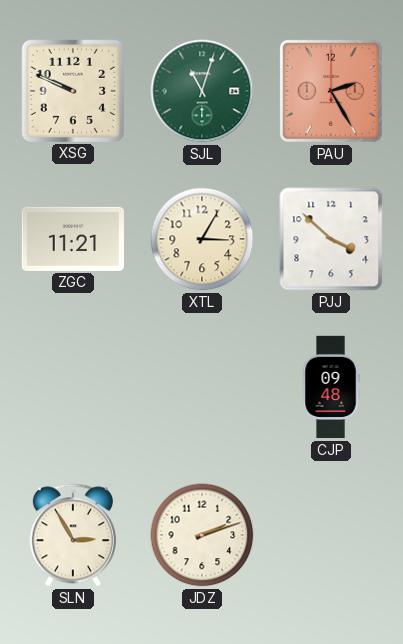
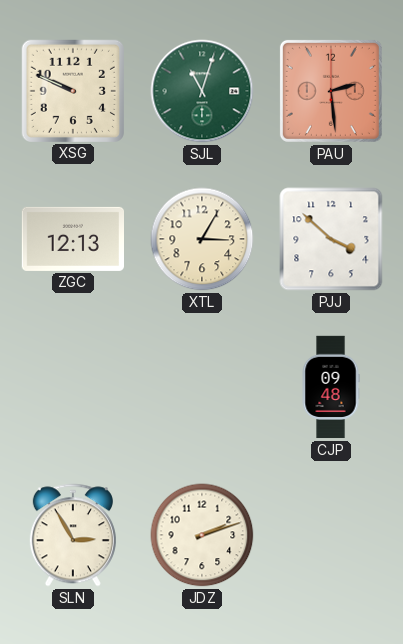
PAU: 2:25 -> 2:29
ZGC: 11:21 -> 12:13
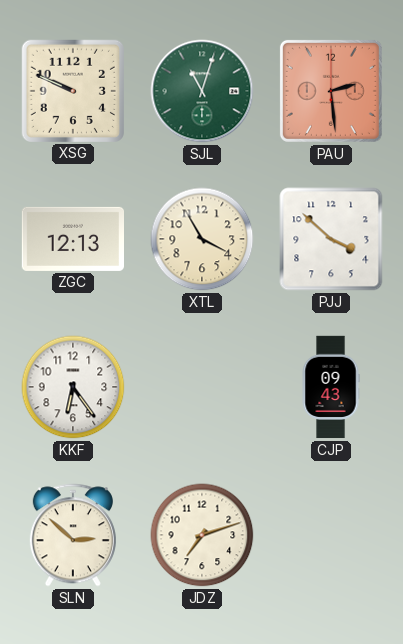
XTL: 3:05 -> 3:55
KKF: none -> 6:24
CJP: 09:48 -> 09:43
SLN: 2:55 -> 2:52
JDZ: 2:12 -> 7:12
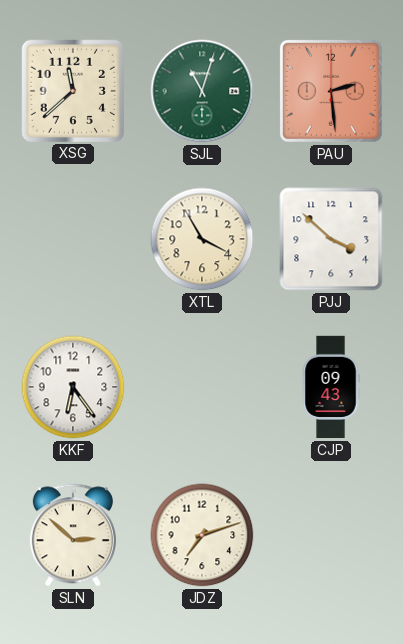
XSG: 9:49 -> 11:38
ZGC: 12:13 -> none
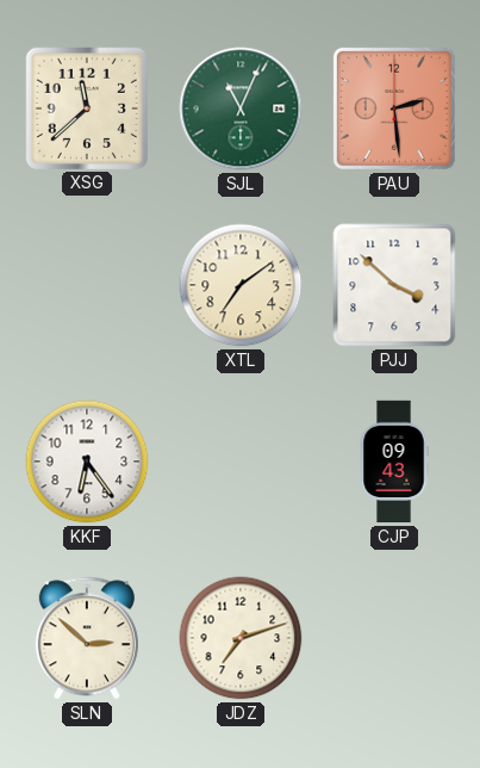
SJL: 11:03 -> 11:04
XTL: 3:55 -> 7:09
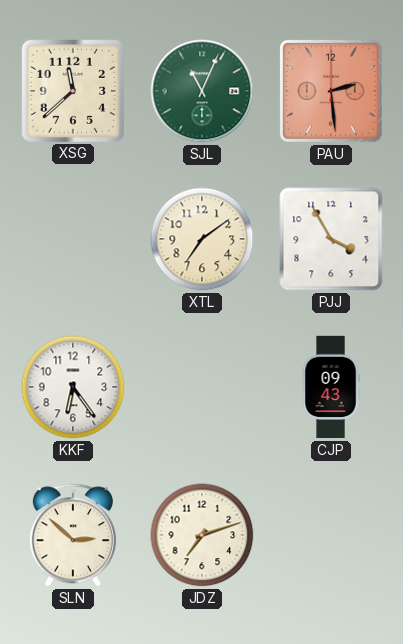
PJJ: 3:52 -> 3:55
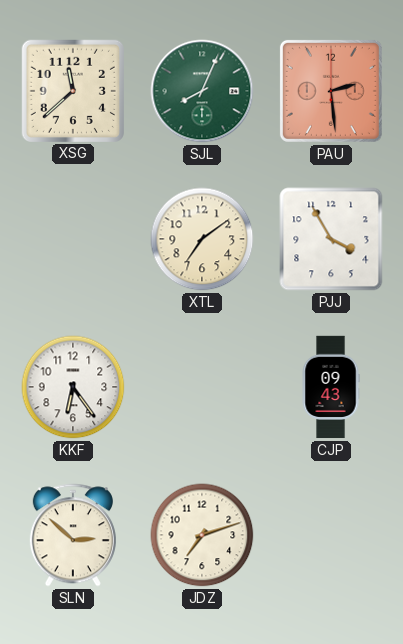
SJL: 11:04 -> 8:04
